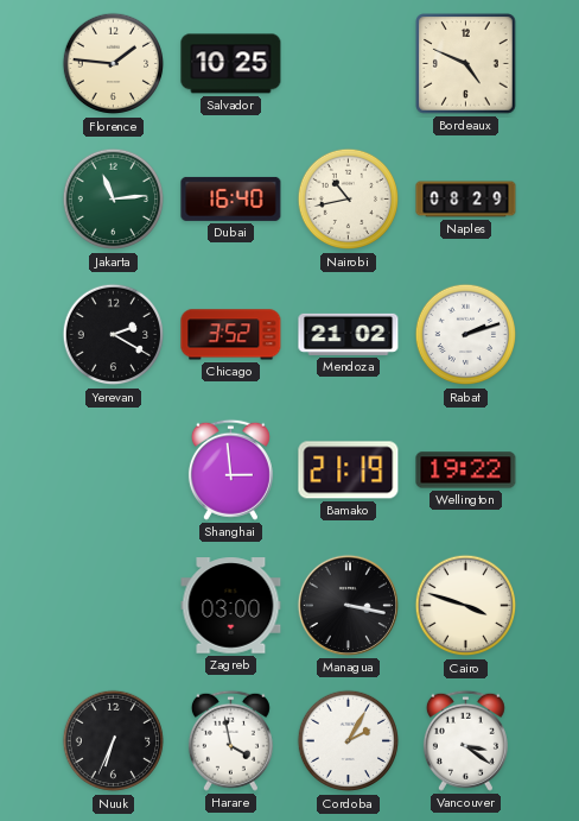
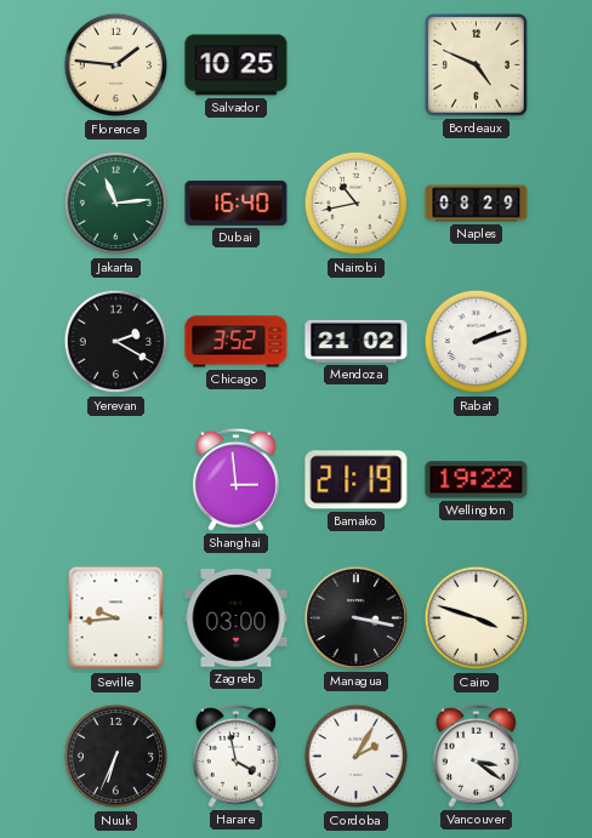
Seville: none -> 9:44
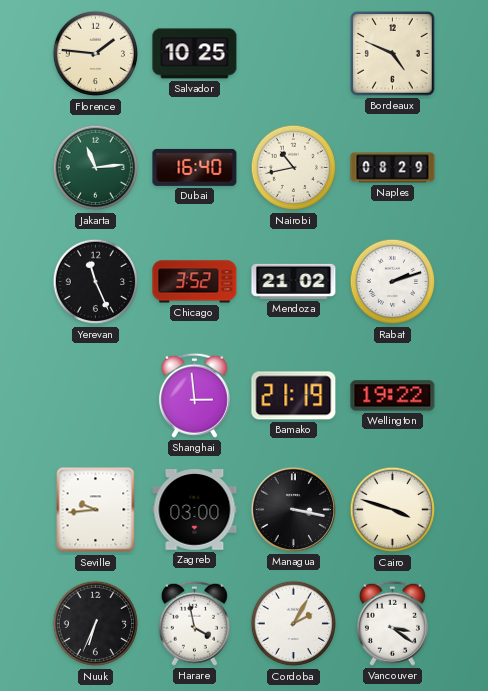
Yerevan: 2:20 -> 11:26
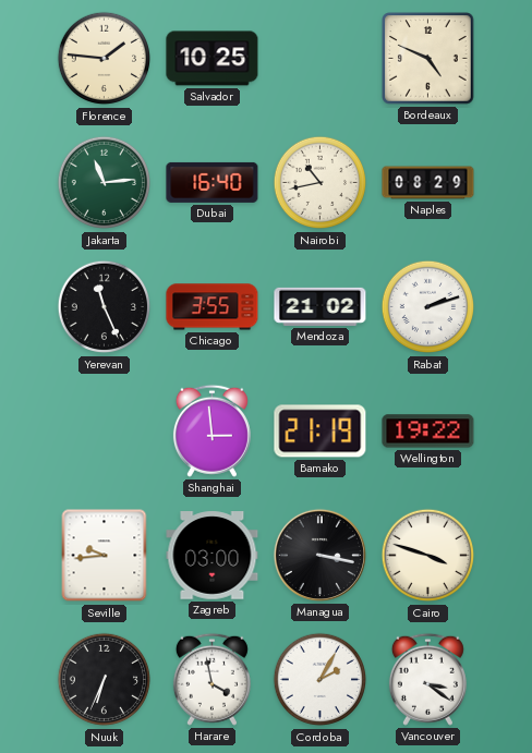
Chicago: 3:52 -> 3:55
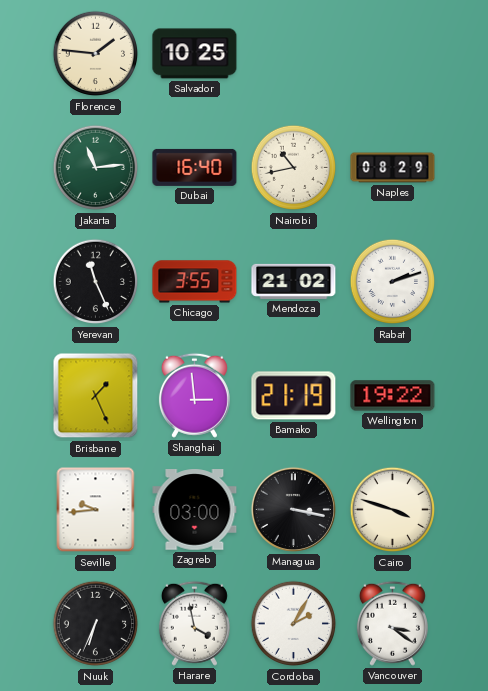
Bordeaux: 4:49 -> none
Brisbane: none -> 1:26
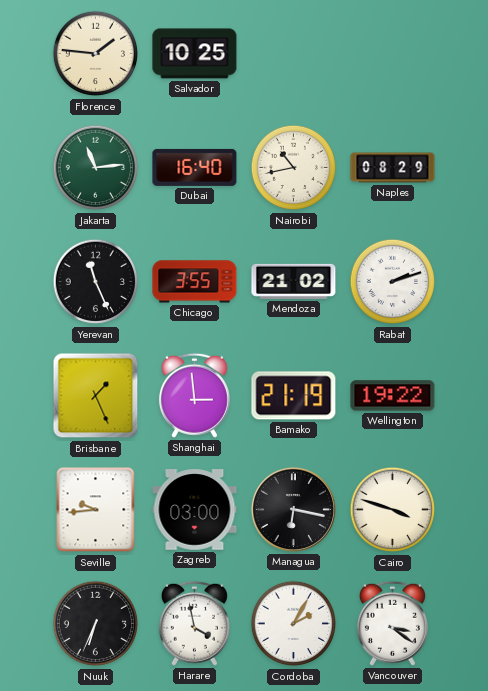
Managua: 3:17 -> 6:17
